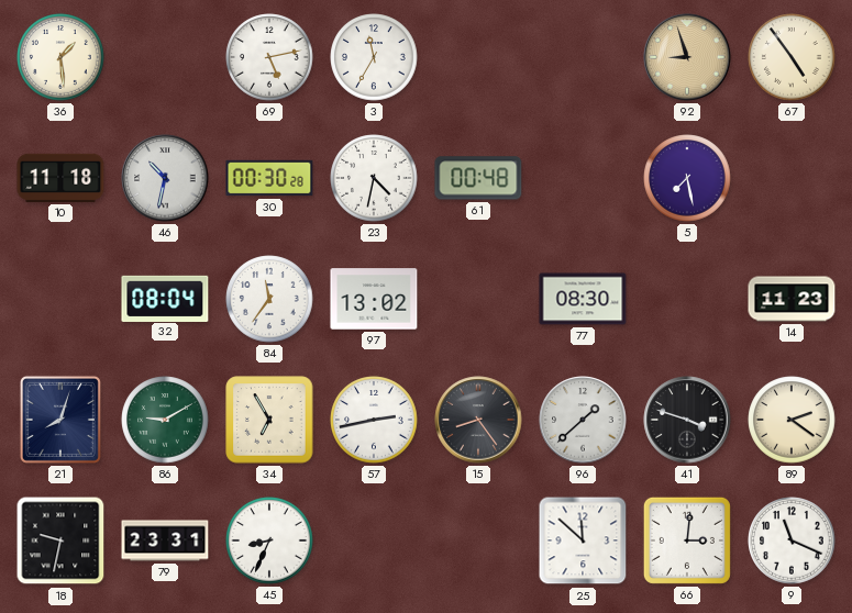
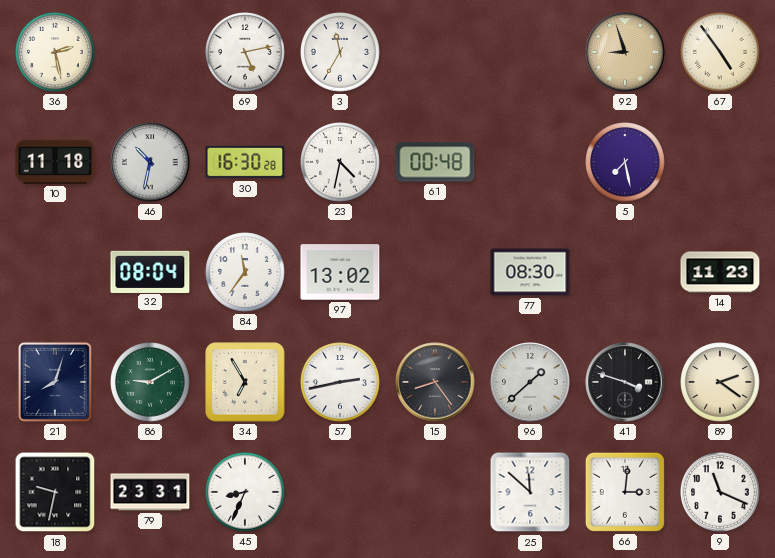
36: 1:29 -> 2:28
30: 00:30 -> 16:30
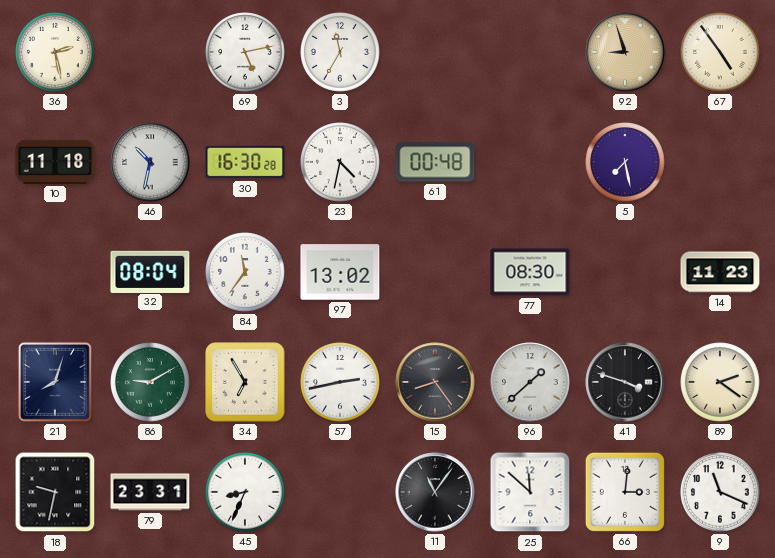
11: none -> 11:06
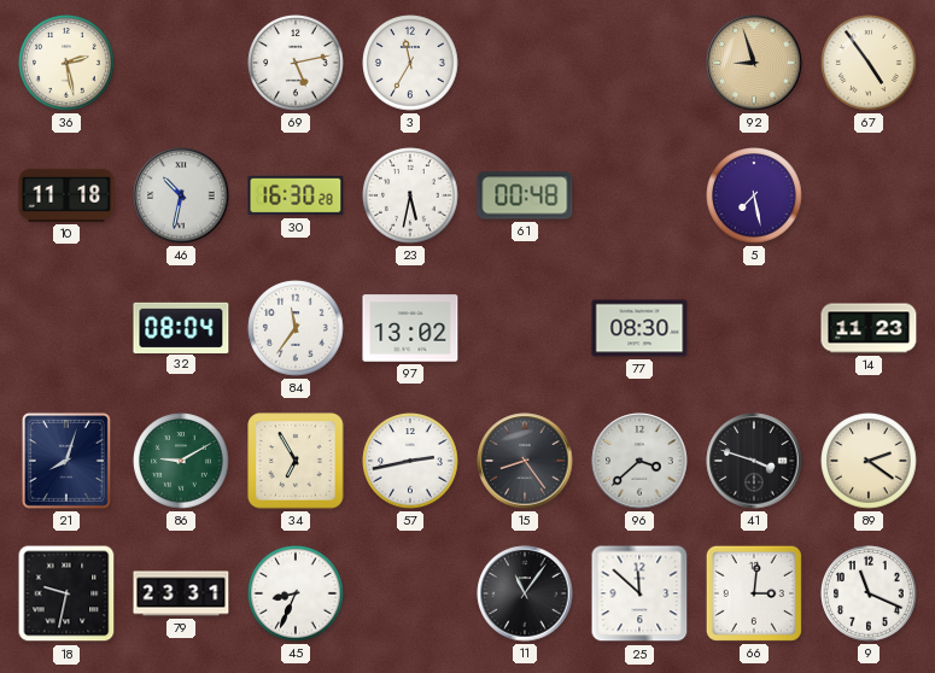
23: 4:32 -> 5:32
96: 1:38 -> 3:38
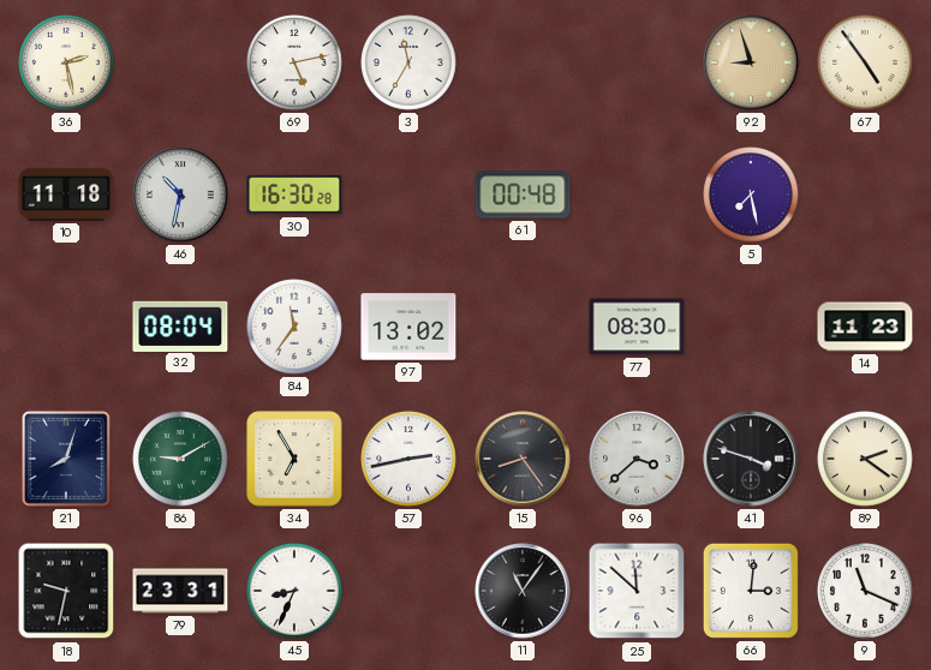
23: 5:32 -> none
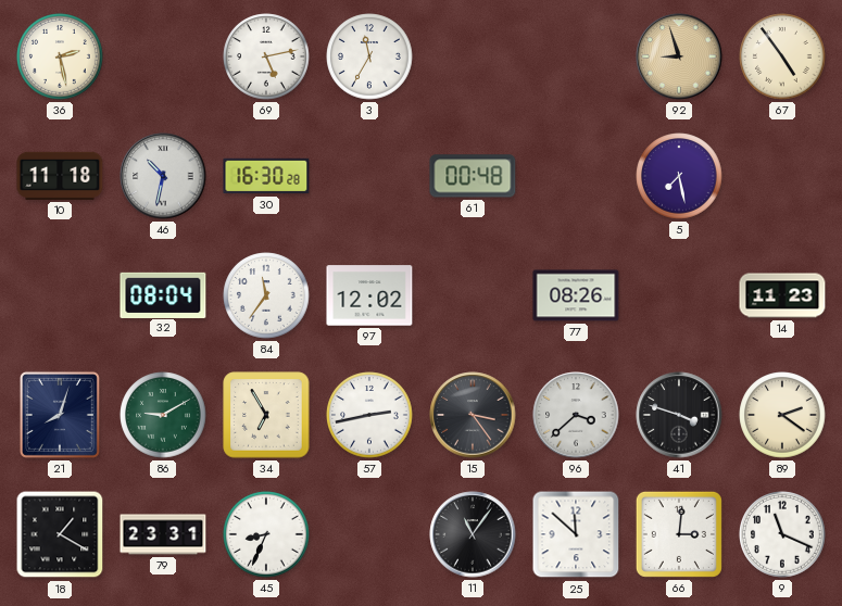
97: 13:02 -> 12:02
77: 08:30 -> 08:26
15: 8:24 -> 3:24
18: 9:32 -> 1:20
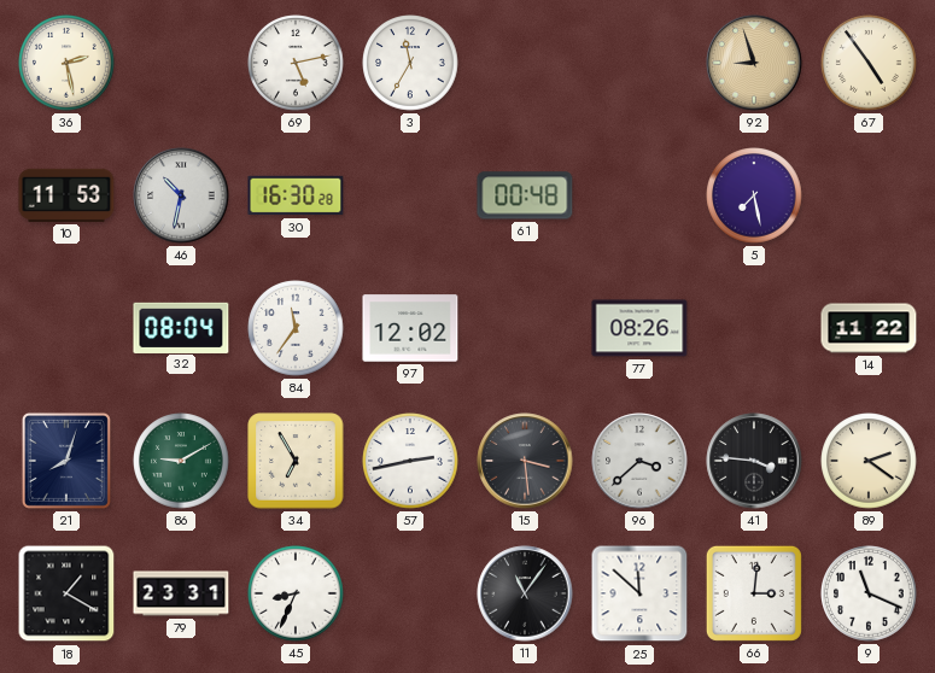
10: 11:18 -> 11:53
14: 11:23 -> 11:22
15: 3:24 -> 3:29
41: 3:48 -> 3:46
